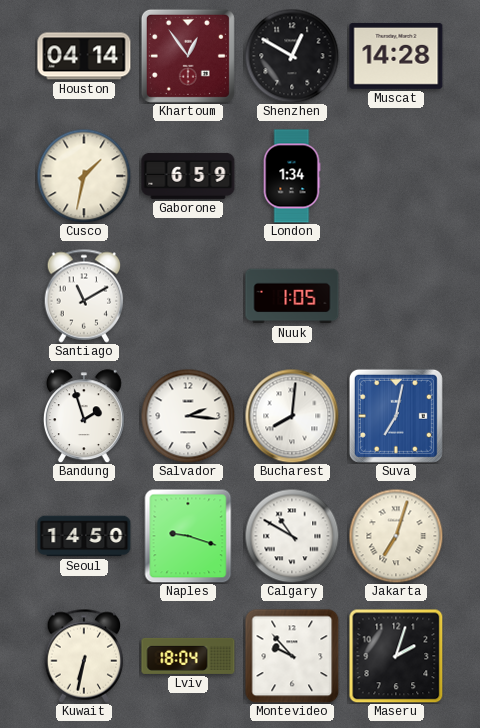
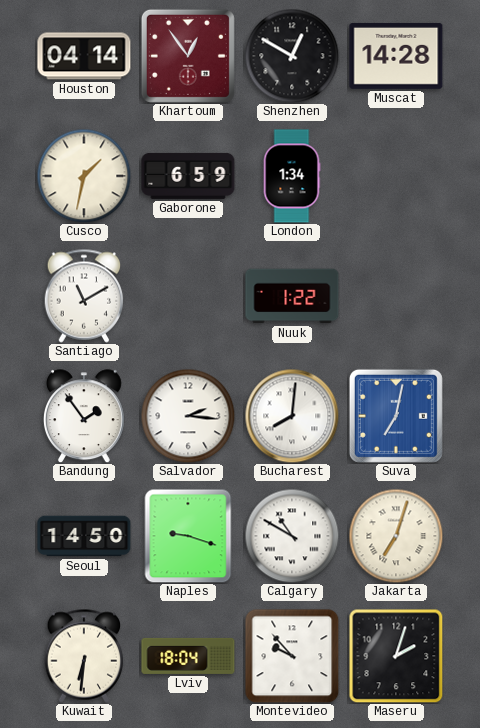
Nuuk: 1:05 -> 1:22
Bandung: 1:57 -> 1:54
Kuwait: 6:32 -> 6:31
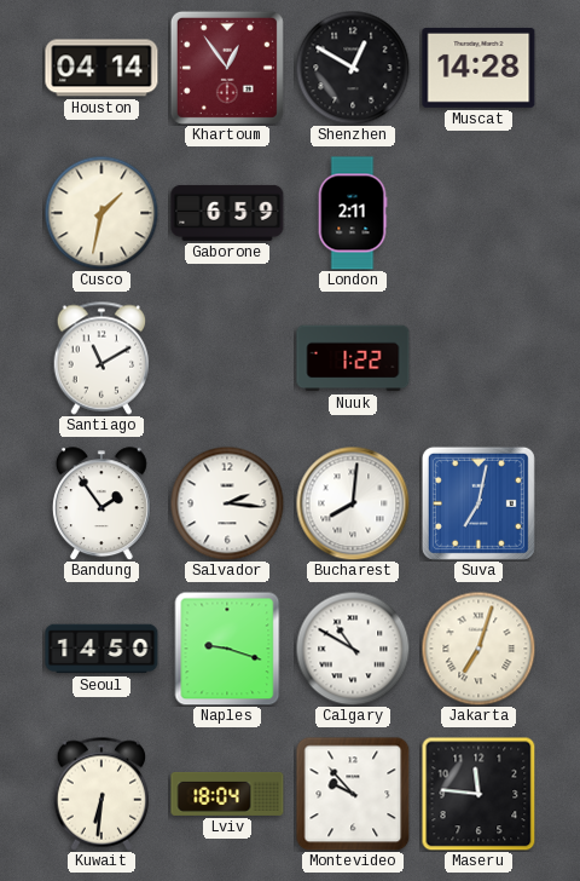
London: 1:34 -> 2:11
Maseru: 2:03 -> 11:46
